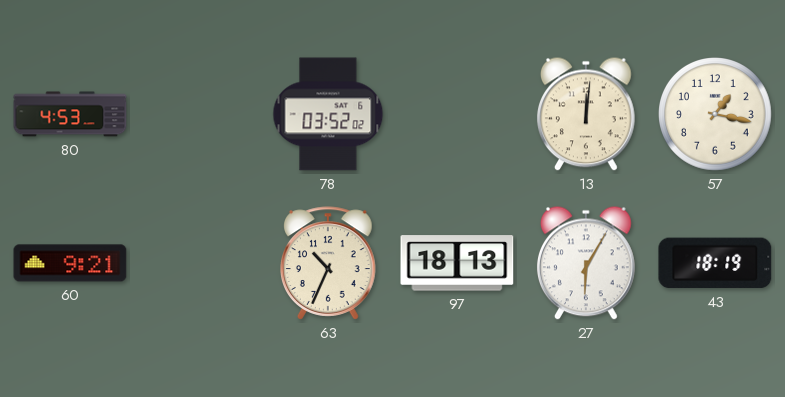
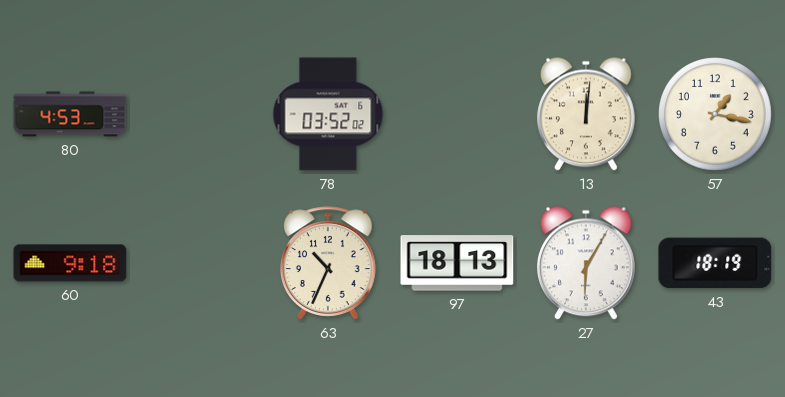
60: 9:21 -> 9:18
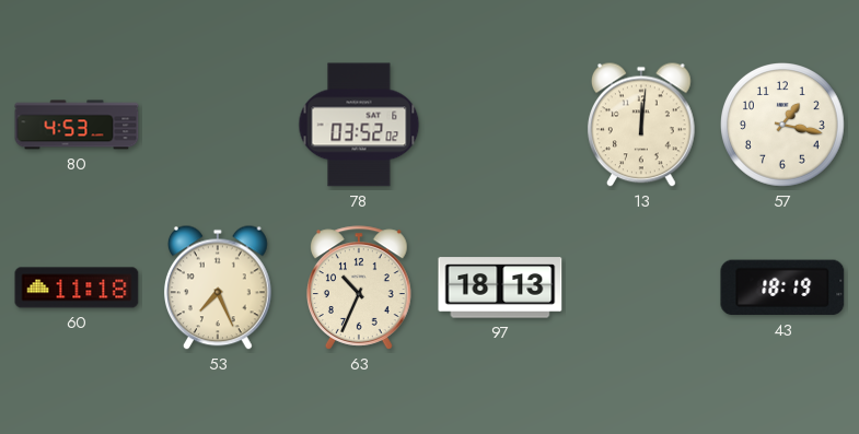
60: 9:18 -> 11:18
53: none -> 7:26
27: 6:05 -> none
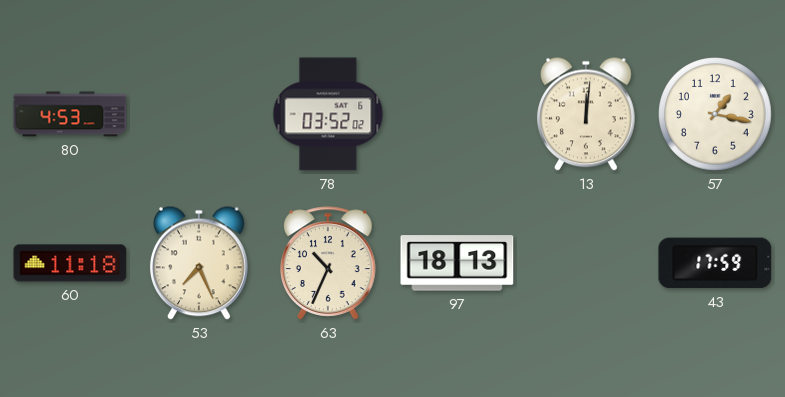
43: 18:19 -> 17:59
